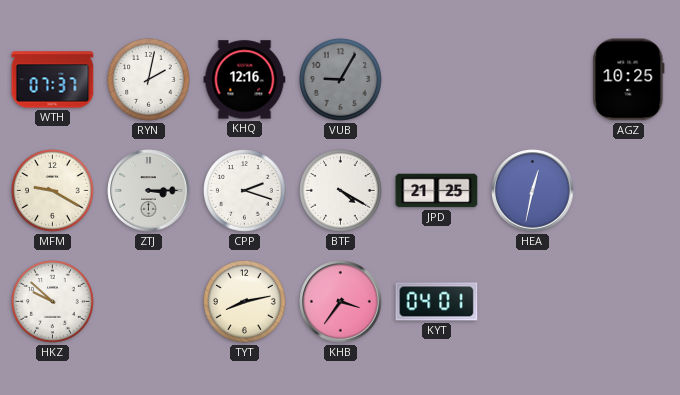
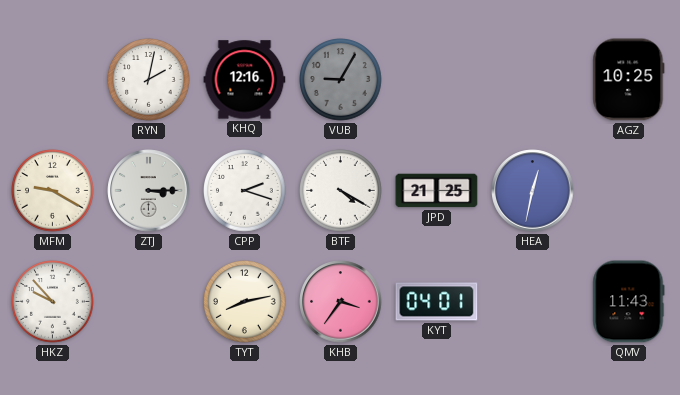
WTH: 07:37 -> none
HKZ: 9:52 -> 9:53
QMV: none -> 11:43
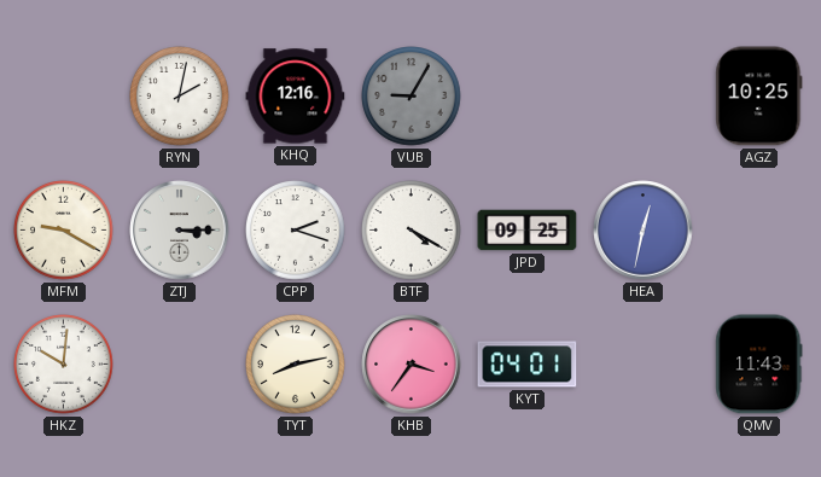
JPD: 21:25 -> 09:25
HKZ: 9:53 -> 10:01
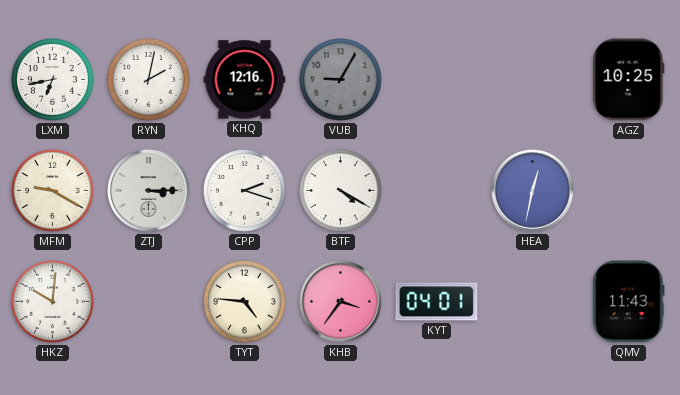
LXM: none -> 6:43
JPD: 09:25 -> none
TYT: 8:13 -> 4:46
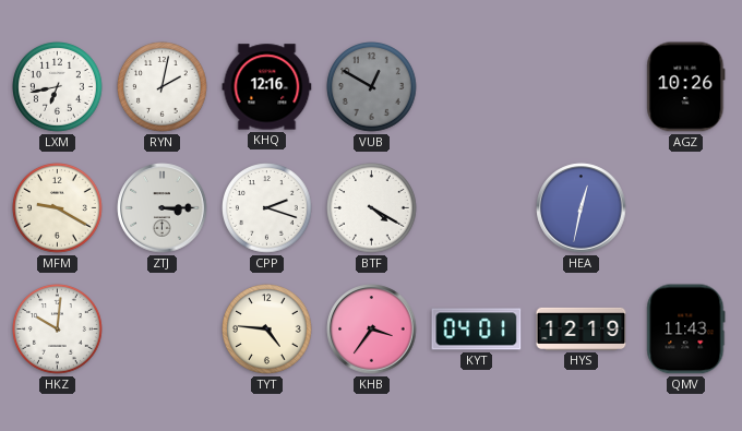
VUB: 9:05 -> 12:50
AGZ: 10:25 -> 10:26
HYS: none -> 12:19
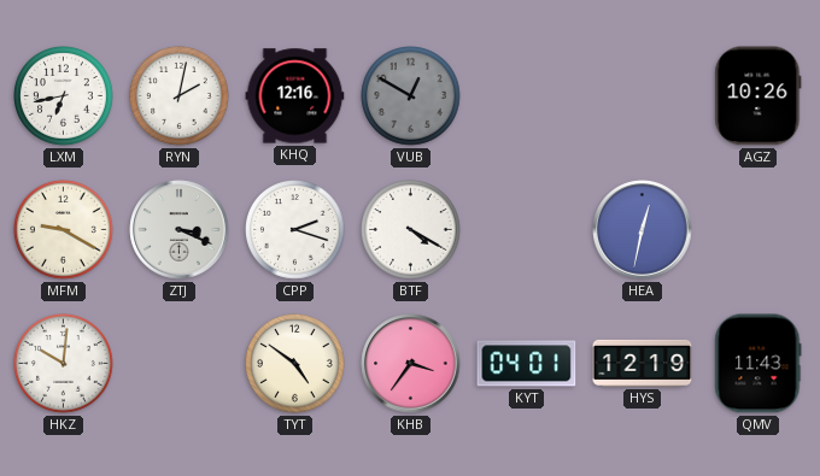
ZTJ: 3:15 -> 3:19
TYT: 4:46 -> 4:51
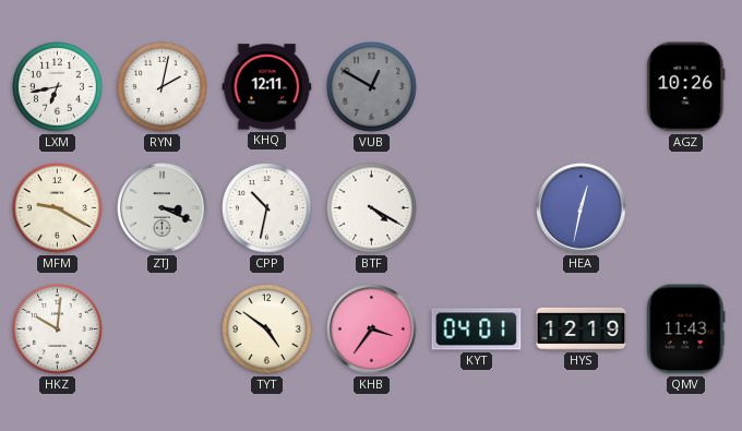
KHQ: 12:16 -> 12:11
CPP: 2:18 -> 10:32
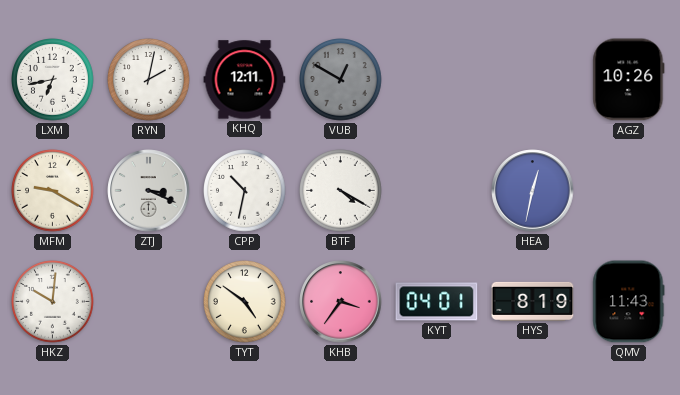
HYS: 12:19 -> 8:19
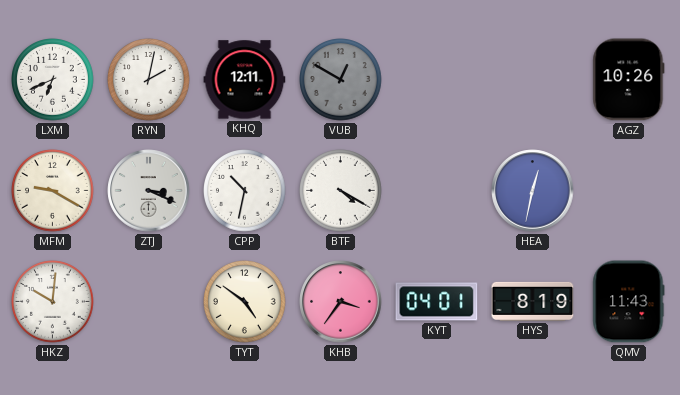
LXM: 6:43 -> 6:41
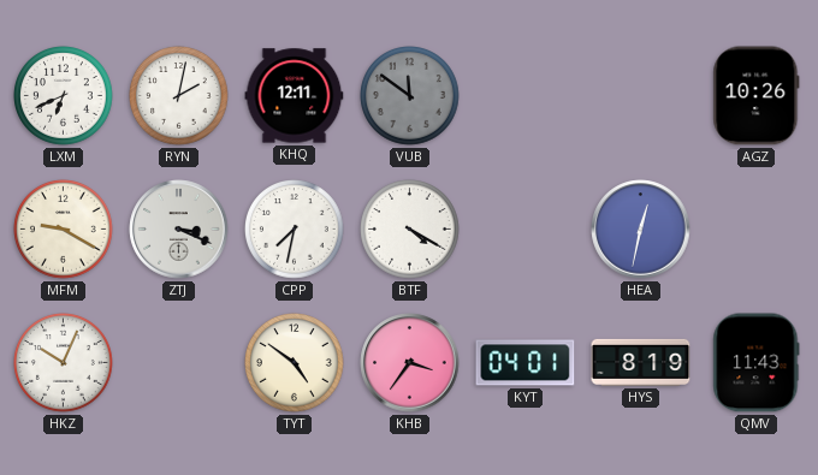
VUB: 12:50 -> 11:51
CPP: 10:32 -> 7:32
HKZ: 10:01 -> 10:04
